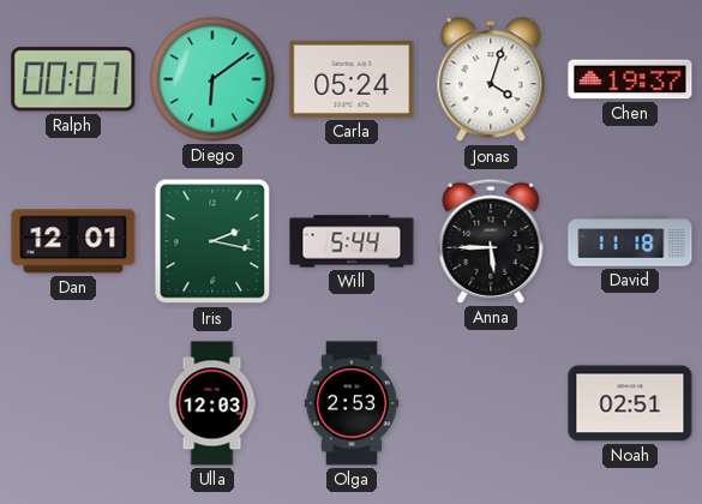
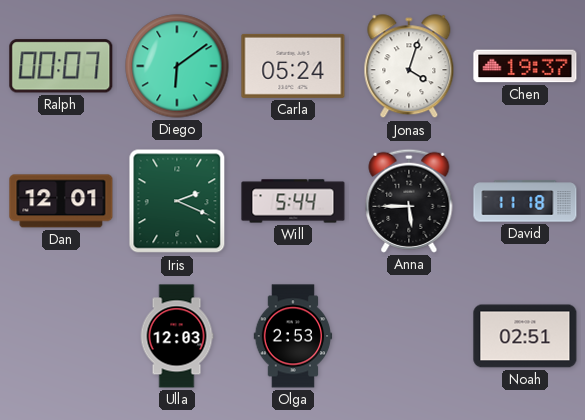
Iris: 2:17 -> 2:19
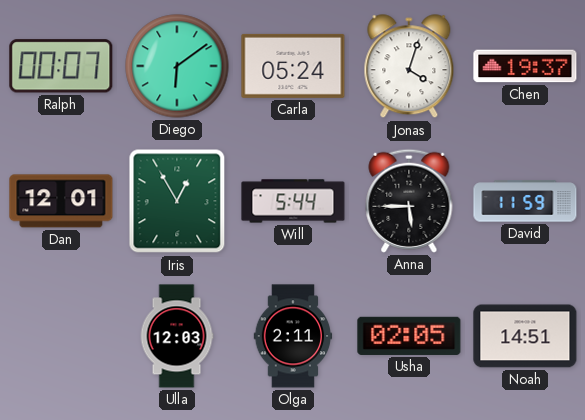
Iris: 2:19 -> 12:55
David: 11:18 -> 11:59
Olga: 2:53 -> 2:11
Usha: none -> 02:05
Noah: 02:51 -> 14:51
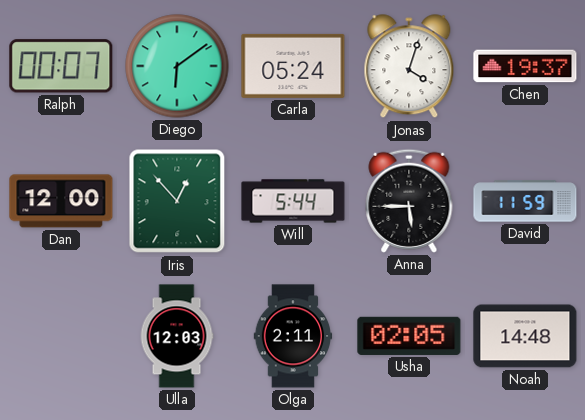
Dan: 12:01 -> 12:00
Iris: 12:55 -> 12:53
Noah: 14:51 -> 14:48
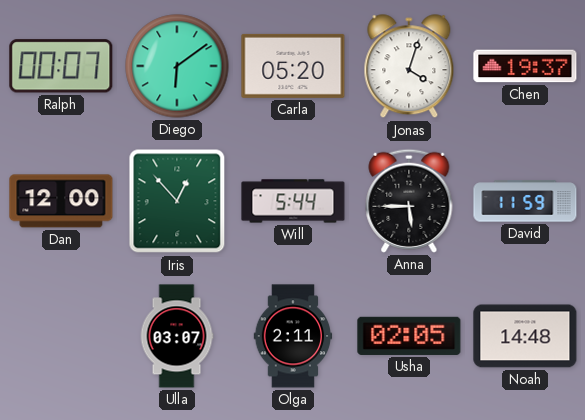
Carla: 05:24 -> 05:20
Ulla: 12:03 -> 03:07
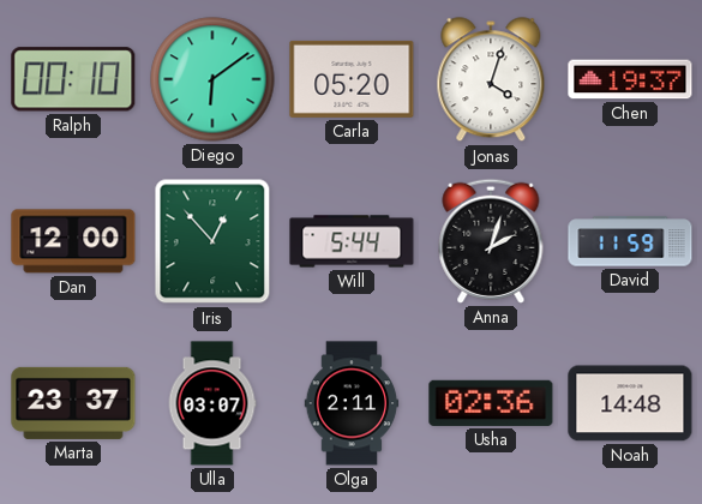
Ralph: 00:07 -> 00:10
Anna: 5:45 -> 2:03
Marta: none -> 23:37
Usha: 02:05 -> 02:36
